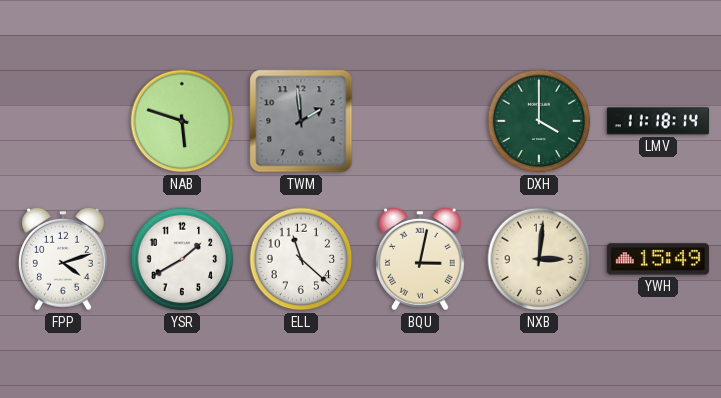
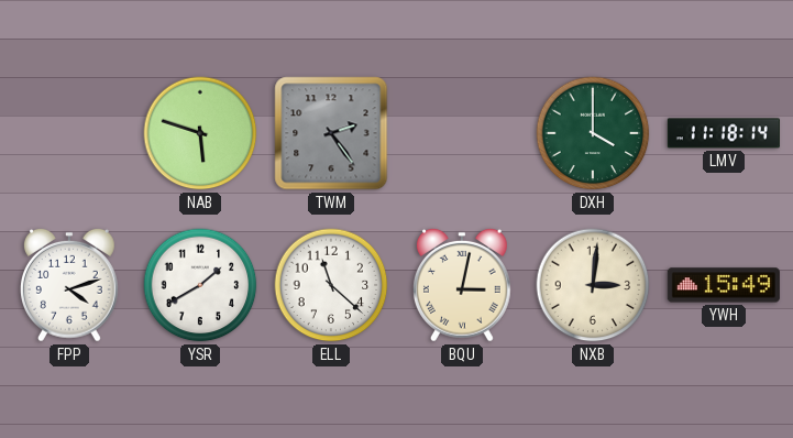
TWM: 1:59 -> 2:24
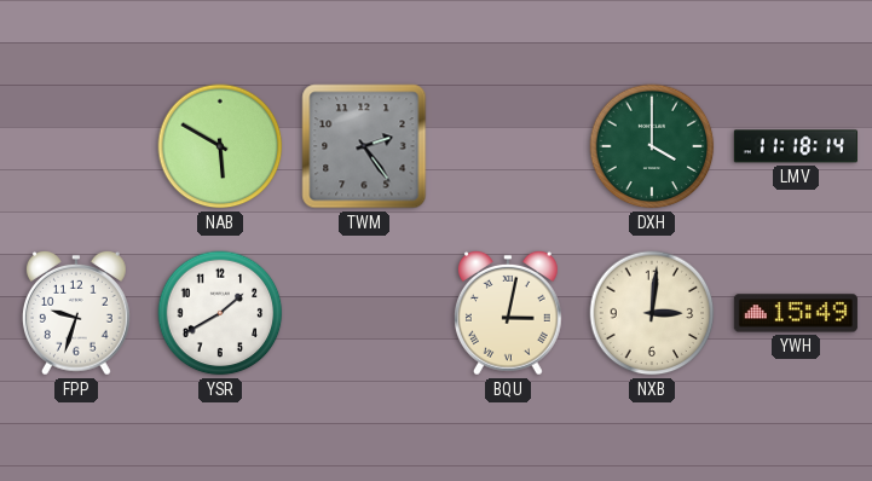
NAB: 5:48 -> 5:50
FPP: 4:12 -> 9:33
ELL: 11:22 -> none
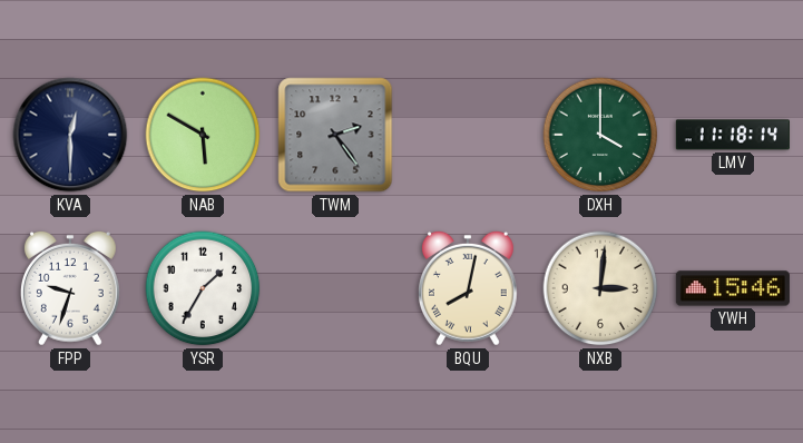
KVA: none -> 12:30
YSR: 1:40 -> 1:35
BQU: 3:02 -> 8:02
YWH: 15:49 -> 15:46
